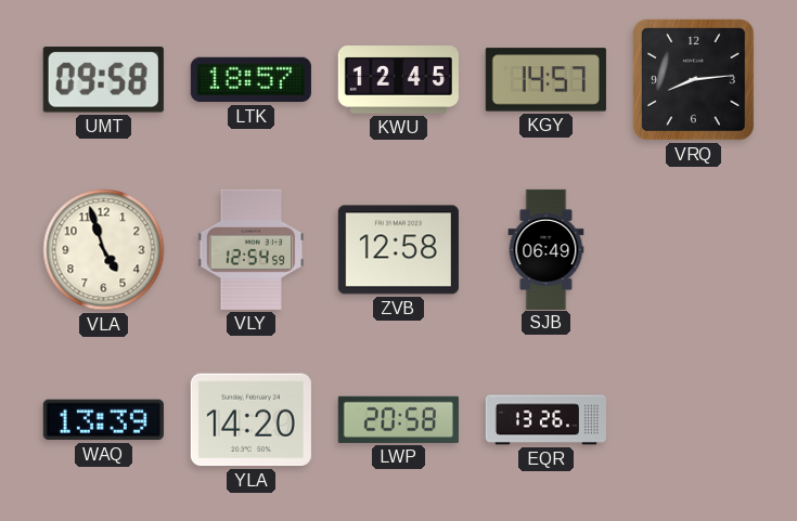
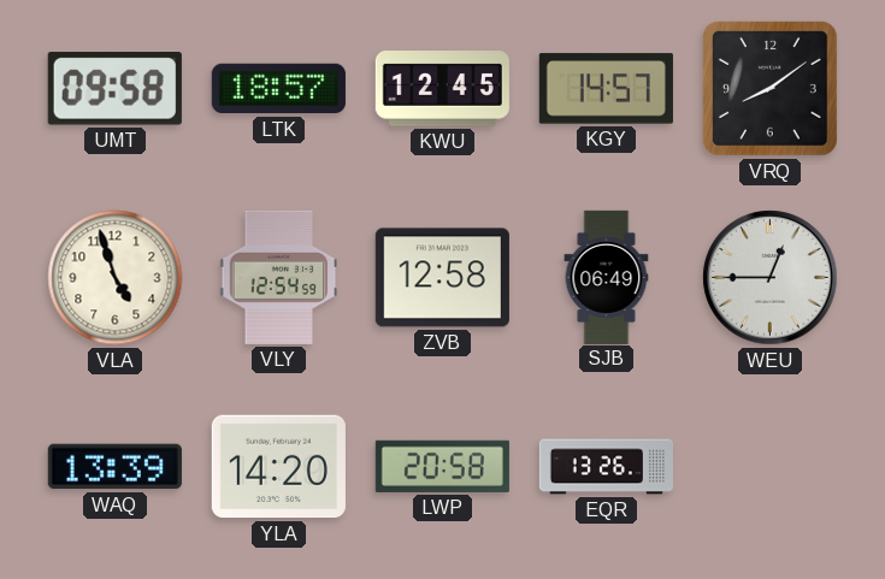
VRQ: 8:14 -> 8:09
WEU: none -> 12:45
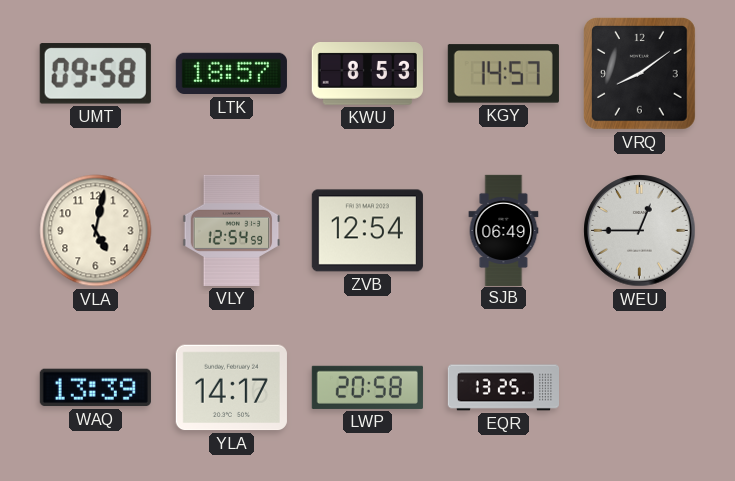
KWU: 12:45 -> 8:53
VLA: 4:57 -> 5:02
ZVB: 12:58 -> 12:54
YLA: 14:20 -> 14:17
EQR: 13:26 -> 13:25
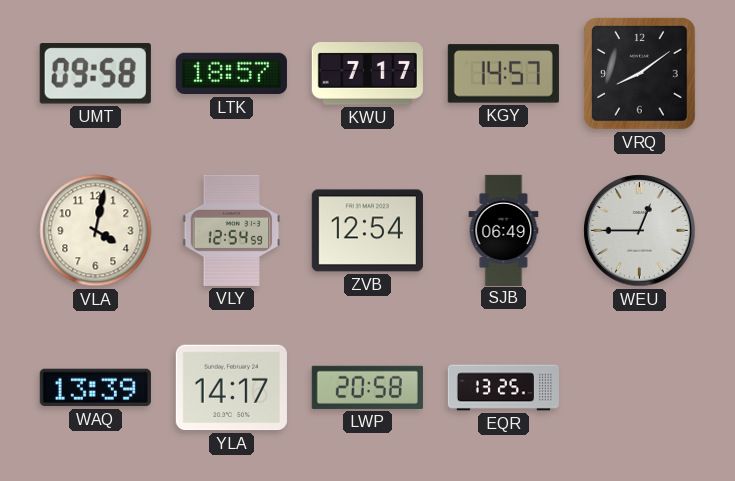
KWU: 8:53 -> 7:17
VLA: 5:02 -> 4:02
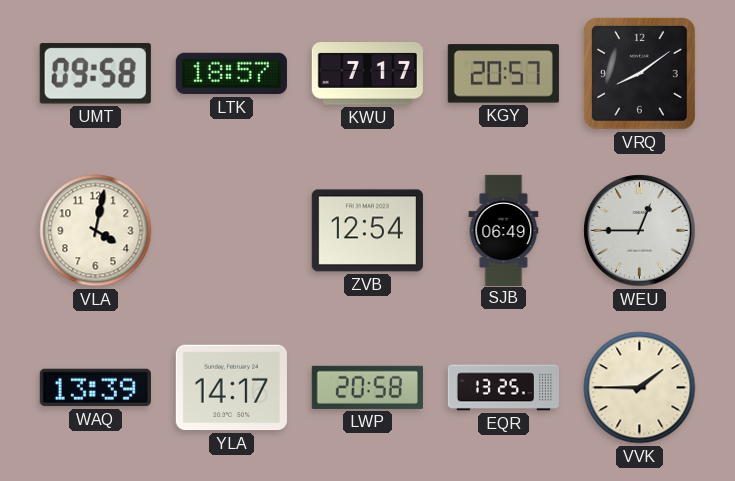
KGY: 14:57 -> 20:57
VLY: 12:54 -> none
VVK: none -> 1:45
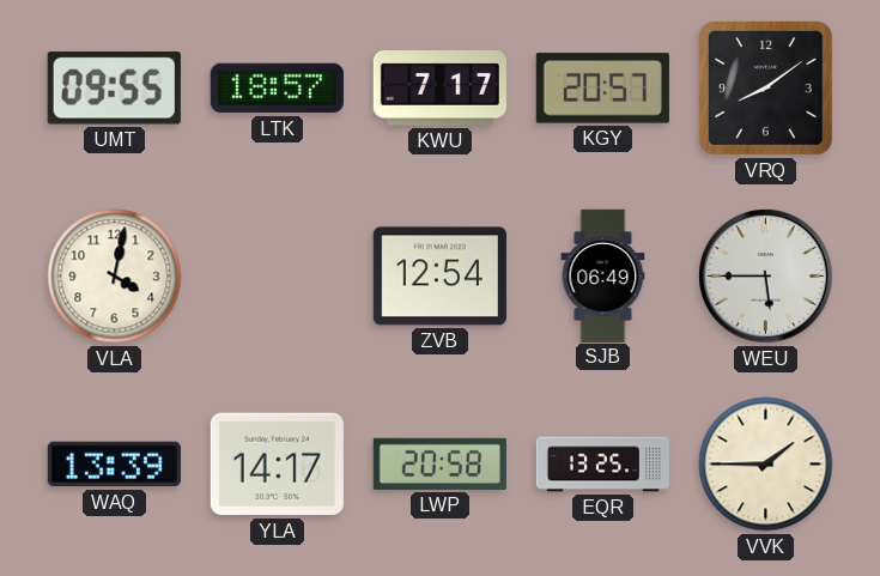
UMT: 09:58 -> 09:55
WEU: 12:45 -> 5:45
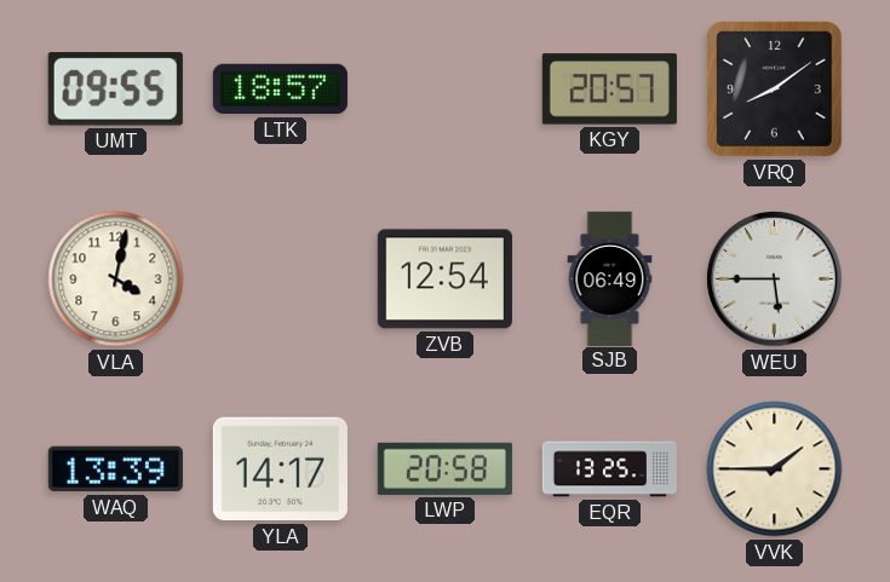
KWU: 7:17 -> none
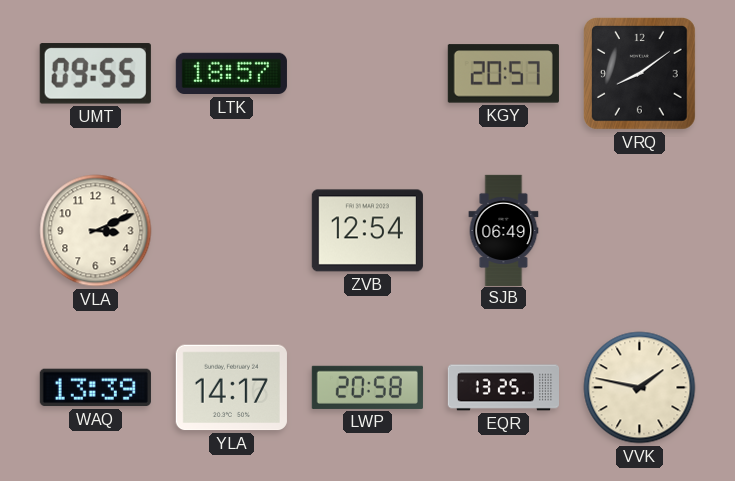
VLA: 4:02 -> 3:11
WEU: 5:45 -> none
VVK: 1:45 -> 1:47
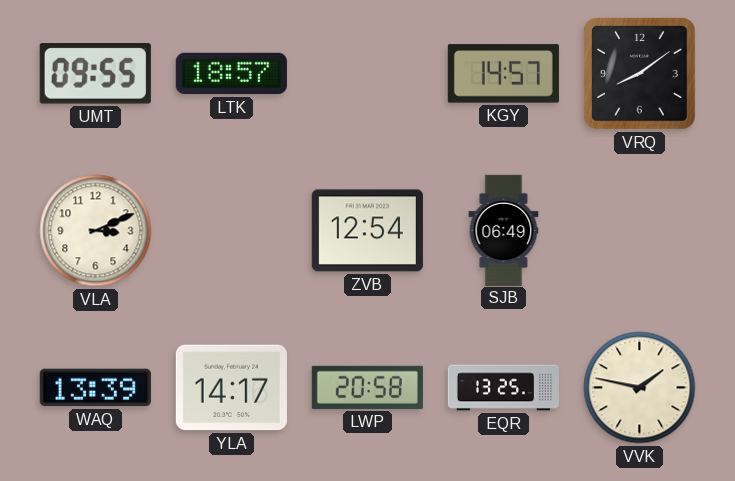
KGY: 20:57 -> 14:57
